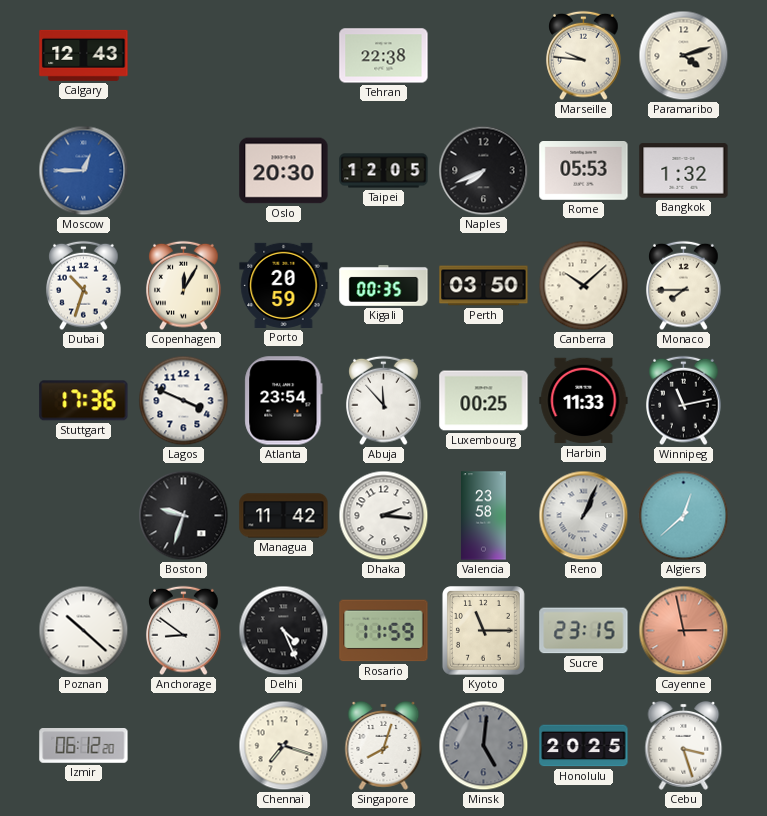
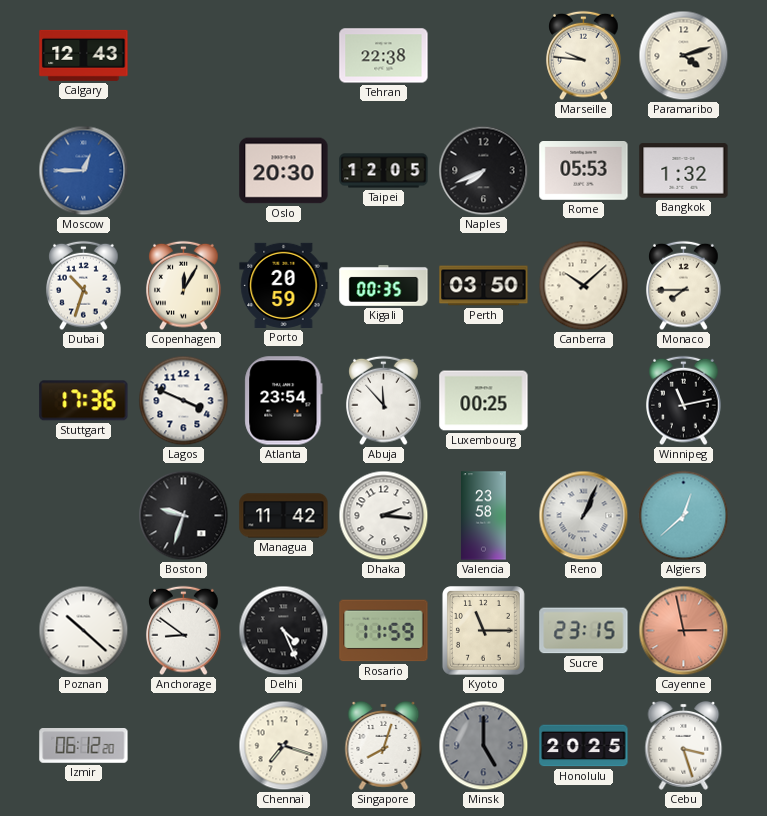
Harbin: 11:33 -> none
Minsk: 5:01 -> 5:00
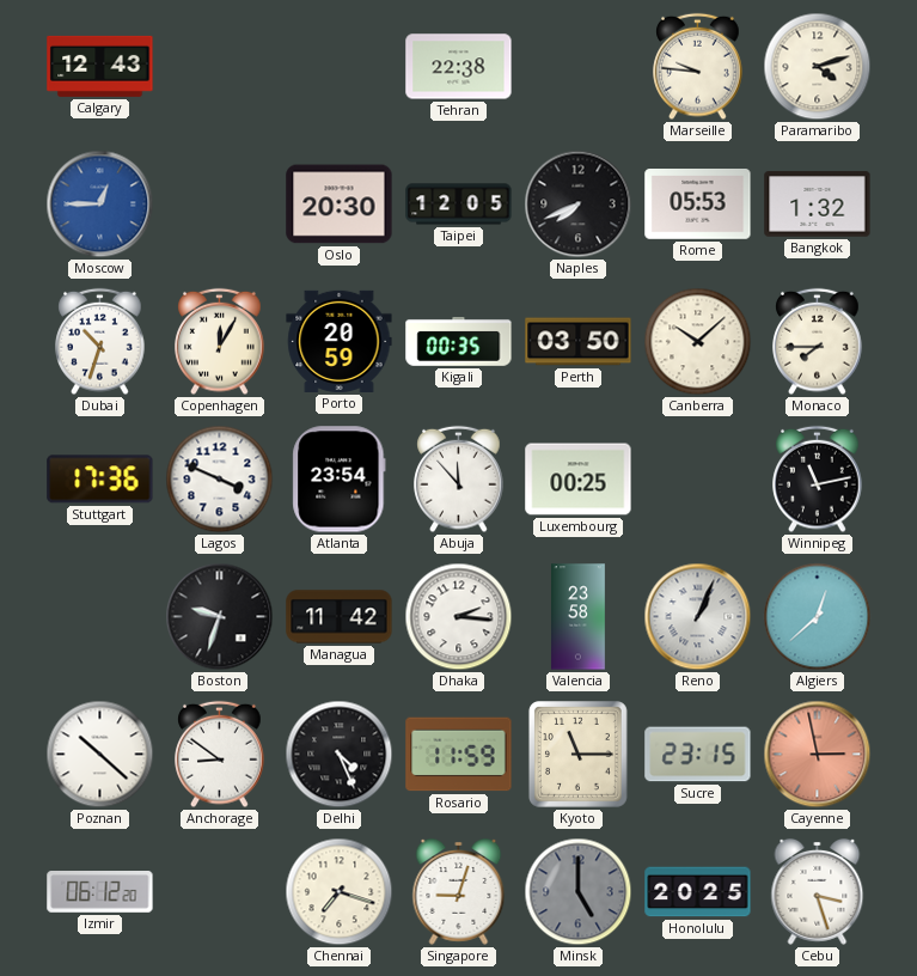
Singapore: 8:03 -> 9:03
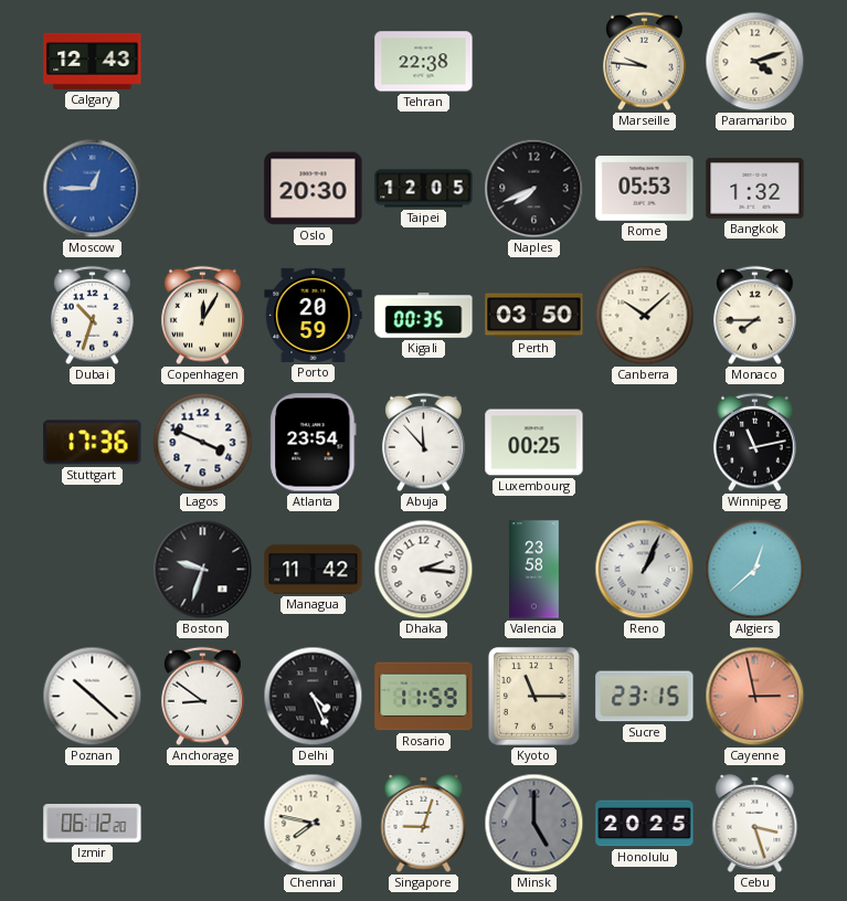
Chennai: 7:18 -> 7:47
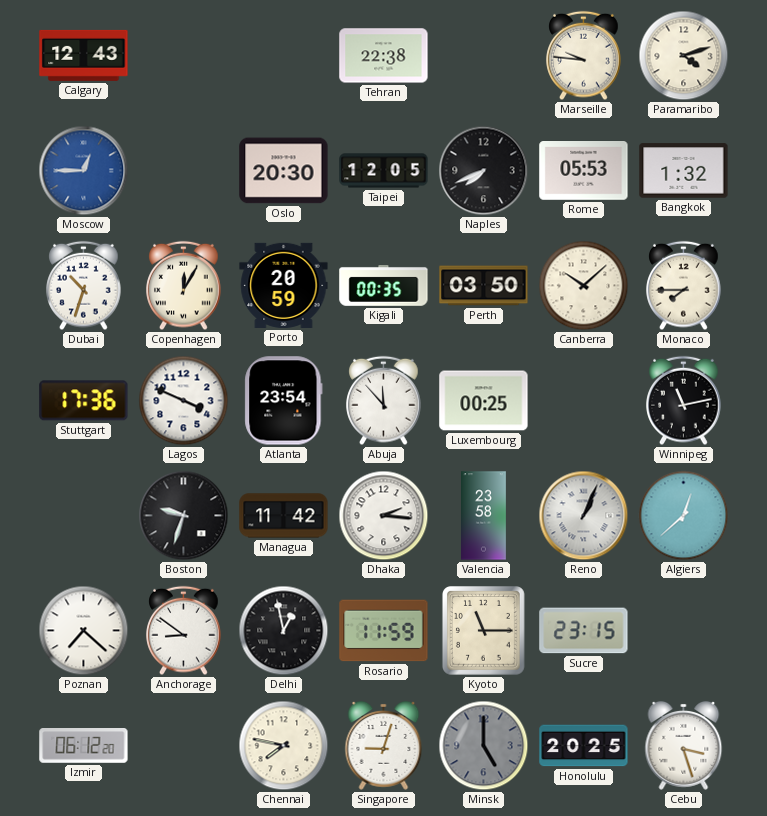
Poznan: 10:22 -> 7:22
Delhi: 4:26 -> 12:58
Cayenne: 2:58 -> none
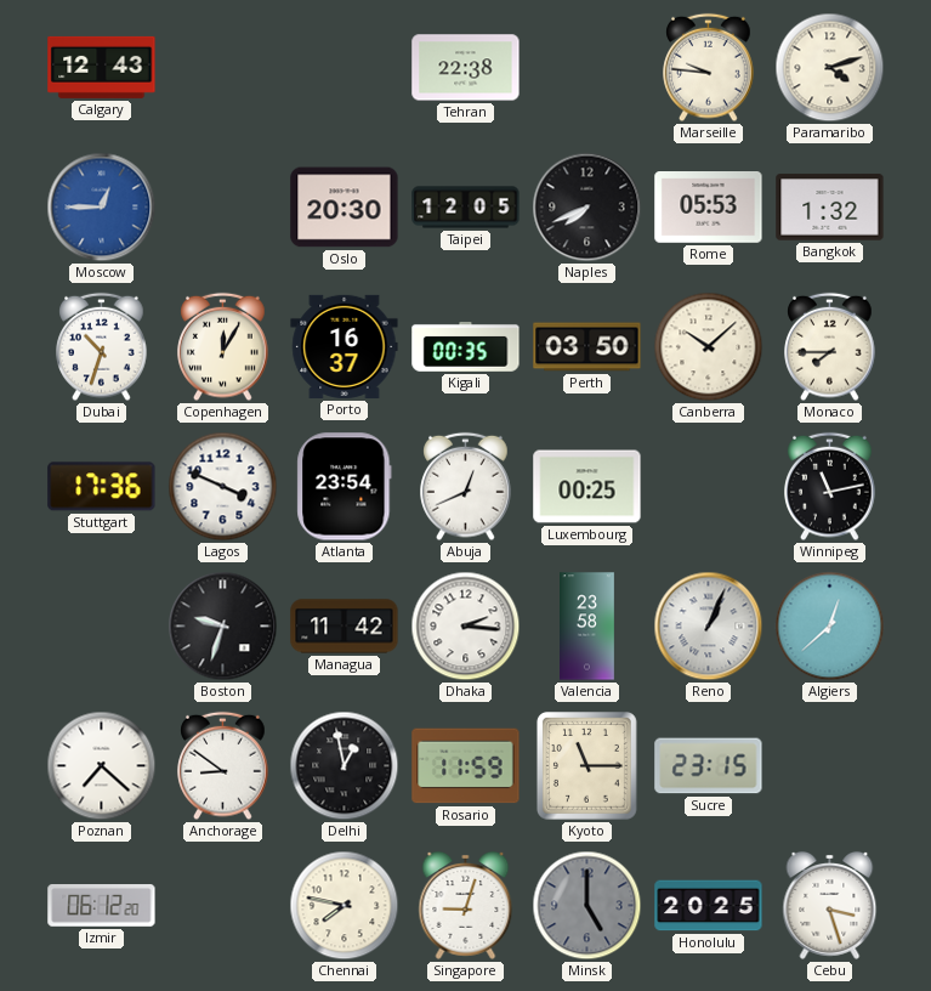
Porto: 20:59 -> 16:37
Abuja: 11:53 -> 12:41
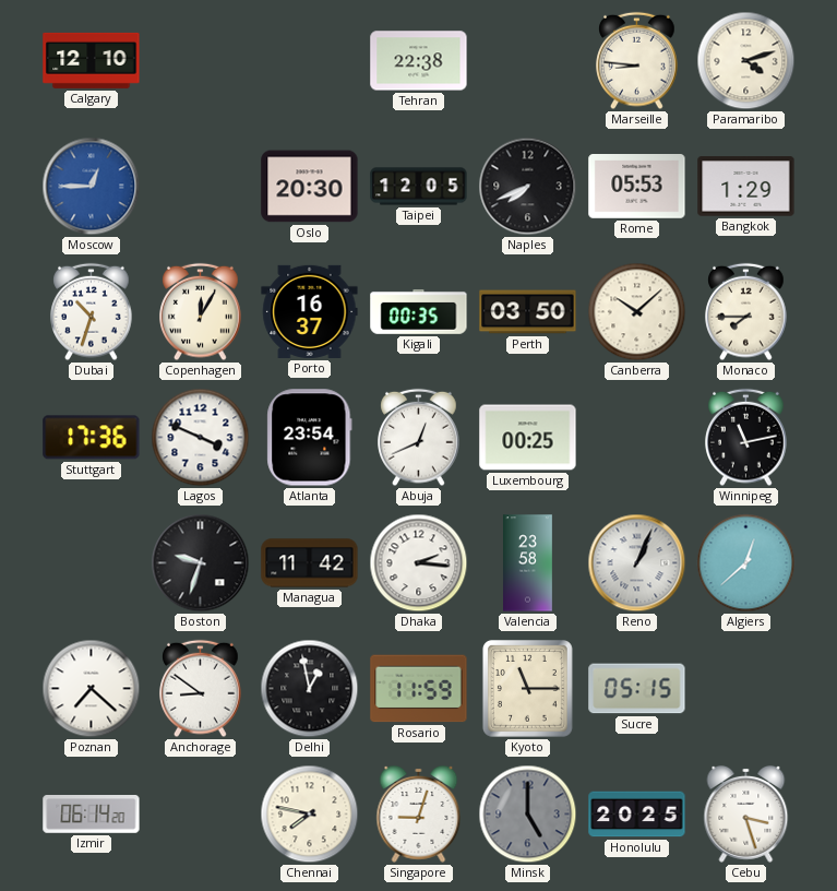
Calgary: 12:43 -> 12:10
Marseille: 9:46 -> 8:46
Bangkok: 1:32 -> 1:29
Sucre: 23:15 -> 05:15
Izmir: 06:12 -> 06:14
